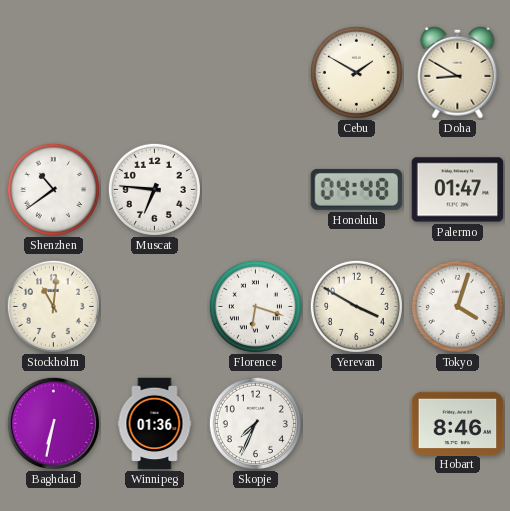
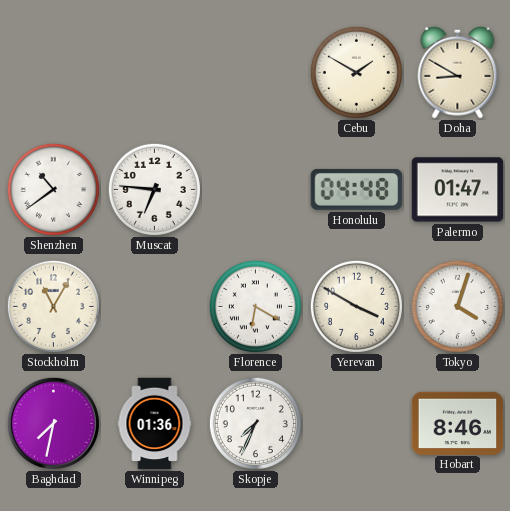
Stockholm: 11:01 -> 11:05
Florence: 6:18 -> 6:20
Baghdad: 6:32 -> 7:32
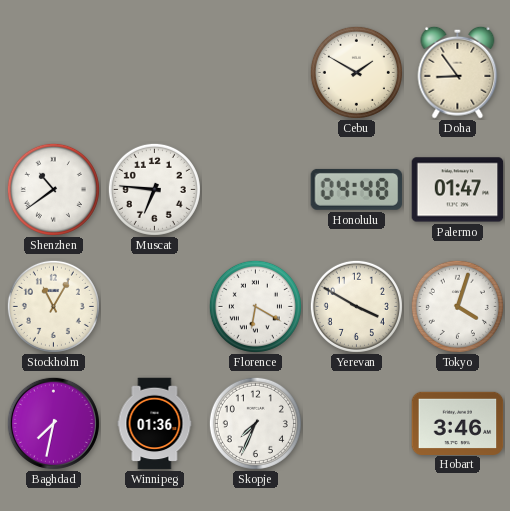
Doha: 8:50 -> 8:54
Hobart: 8:46 -> 3:46
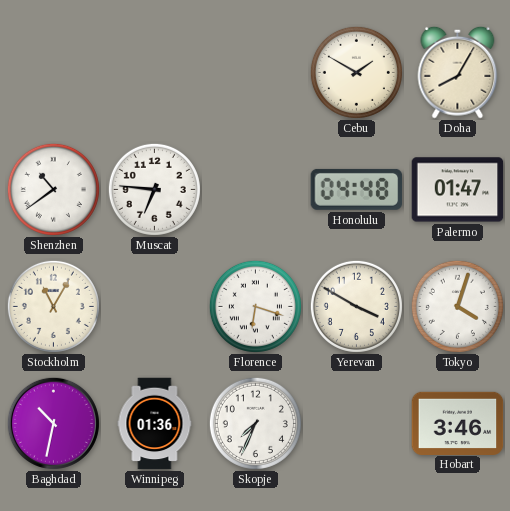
Doha: 8:54 -> 8:05
Florence: 6:20 -> 6:18
Baghdad: 7:32 -> 10:32
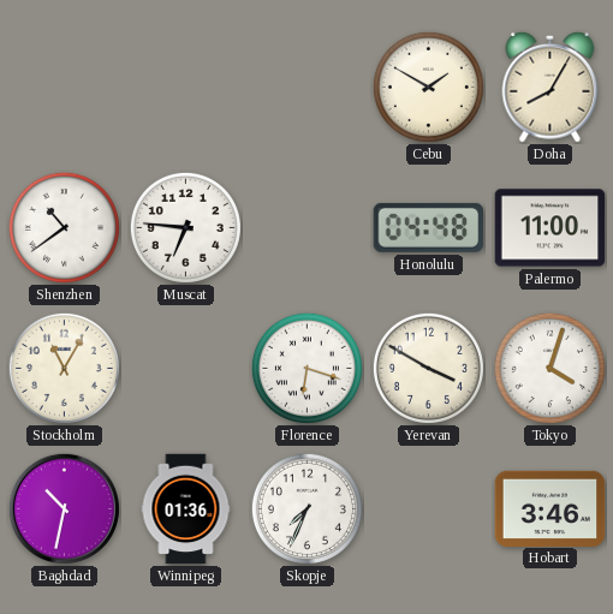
Palermo: 01:47 -> 11:00
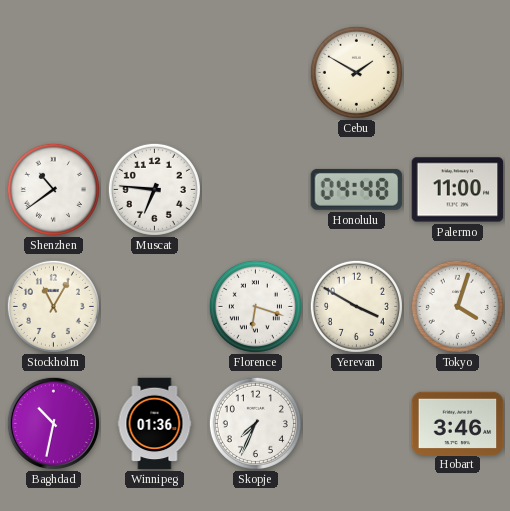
Doha: 8:05 -> none
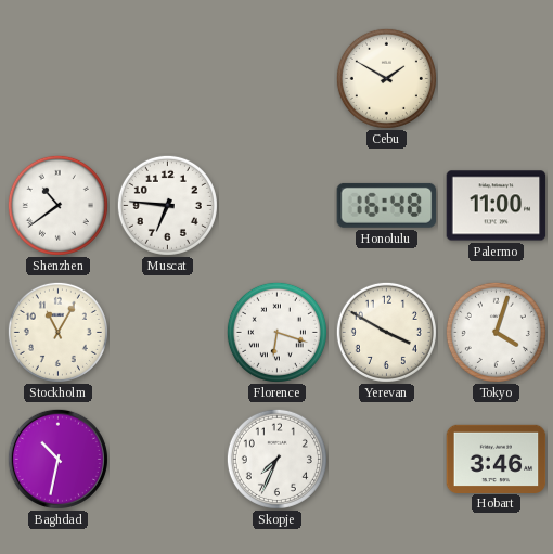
Honolulu: 04:48 -> 16:48
Winnipeg: 01:36 -> none
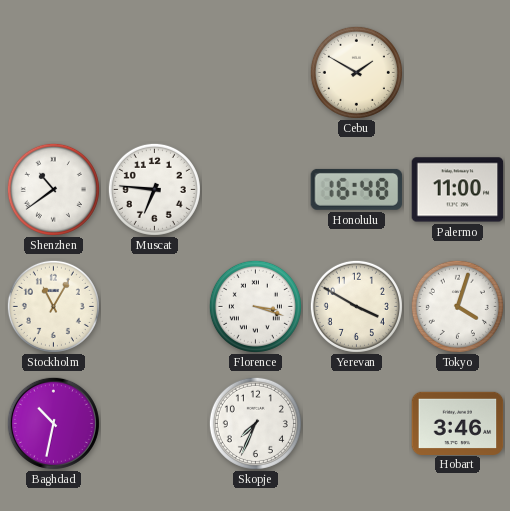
Florence: 6:18 -> 3:18
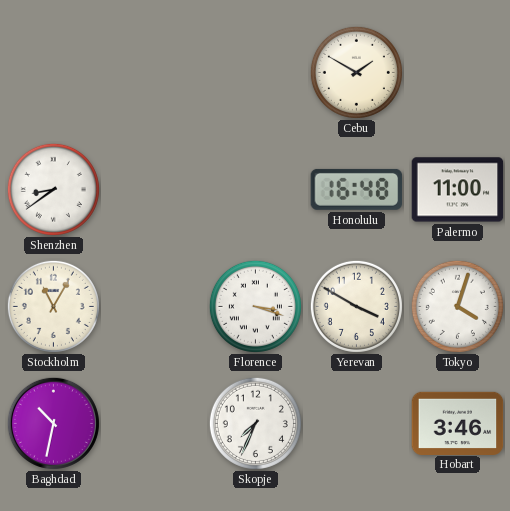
Shenzhen: 10:39 -> 8:39
Muscat: 6:46 -> none
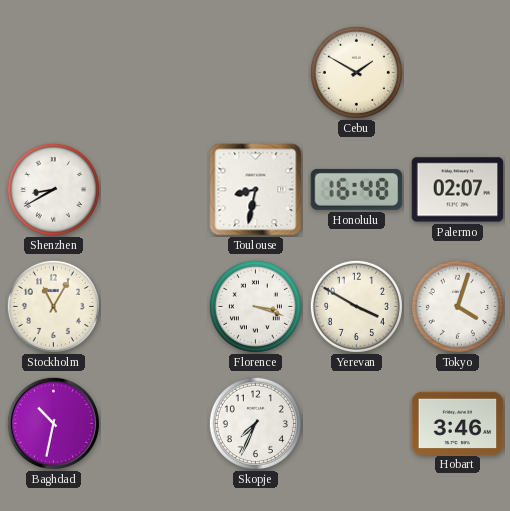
Shenzhen: 8:39 -> 8:40
Toulouse: none -> 8:32
Palermo: 11:00 -> 02:07
